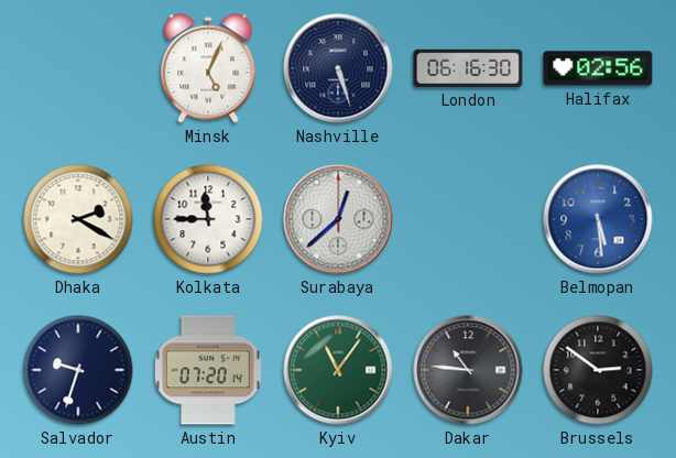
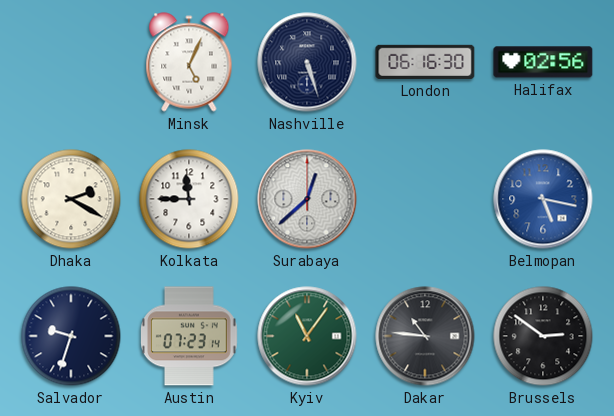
Belmopan: 5:29 -> 5:17
Austin: 07:20 -> 07:23
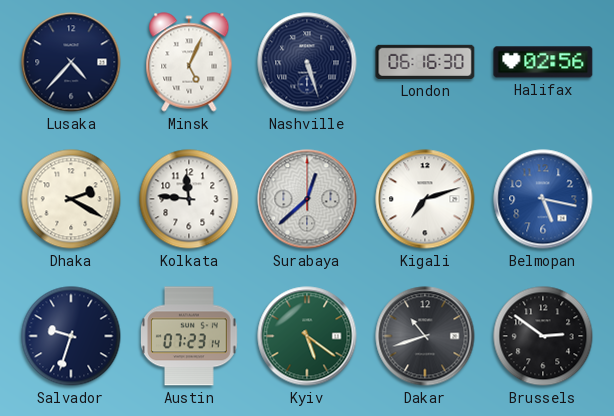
Lusaka: none -> 4:37
Kolkata: 11:45 -> 11:46
Kigali: none -> 7:12
Kyiv: 11:06 -> 5:21
Dakar: 10:46 -> 10:42
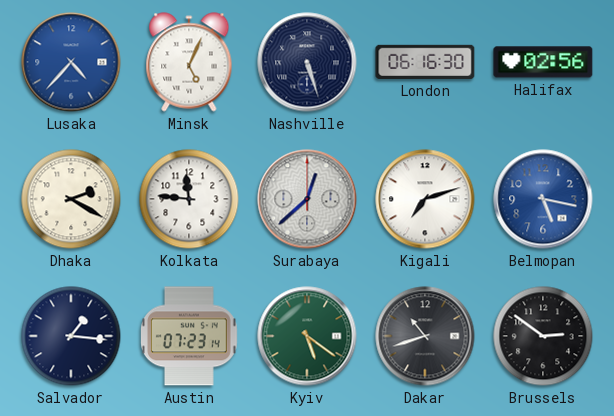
Lusaka dial: navy -> blue
Salvador: 9:33 -> 1:16
